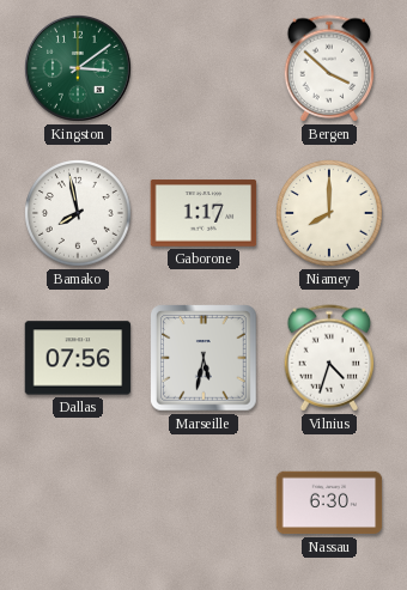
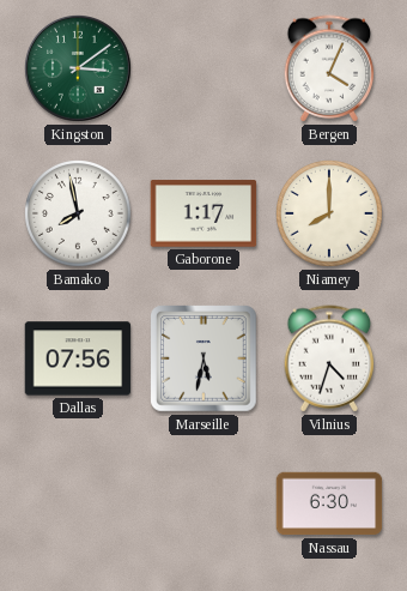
Bergen: 3:52 -> 4:04
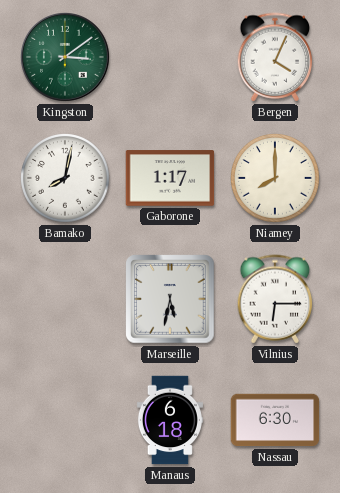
Bamako: 7:58 -> 8:02
Dallas: 07:56 -> none
Vilnius: 4:33 -> 6:15
Manaus: none -> 6:18
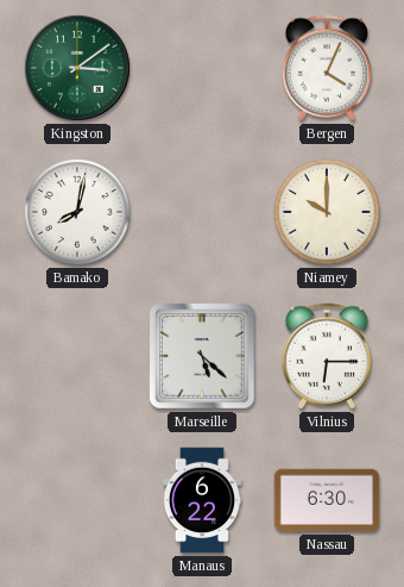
Gaborone: 1:17 -> none
Niamey: 8:00 -> 10:00
Marseille: 5:32 -> 5:22
Manaus: 6:18 -> 6:22
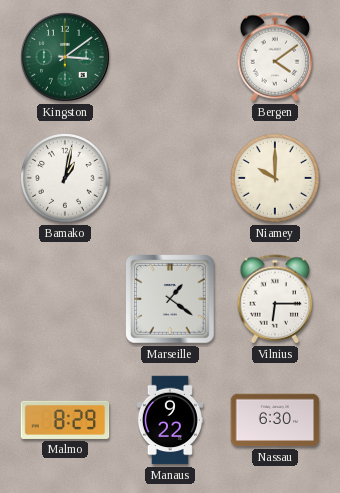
Bergen: 4:04 -> 4:09
Bamako: 8:02 -> 1:02
Marseille: 5:22 -> 1:21
Malmo: none -> 8:29
Manaus: 6:22 -> 9:22
